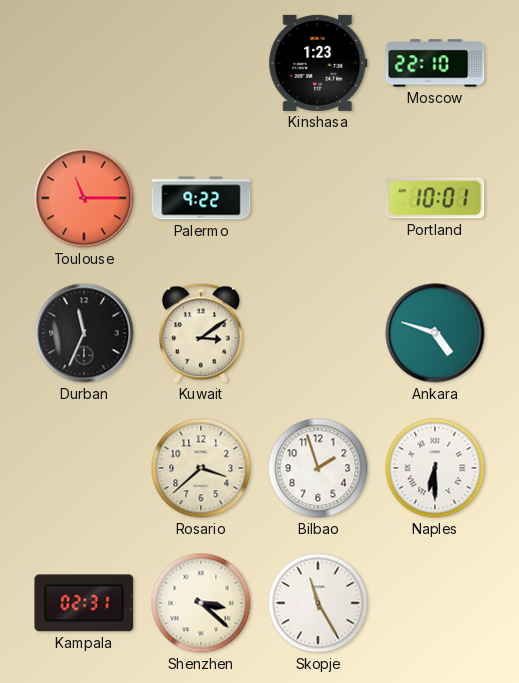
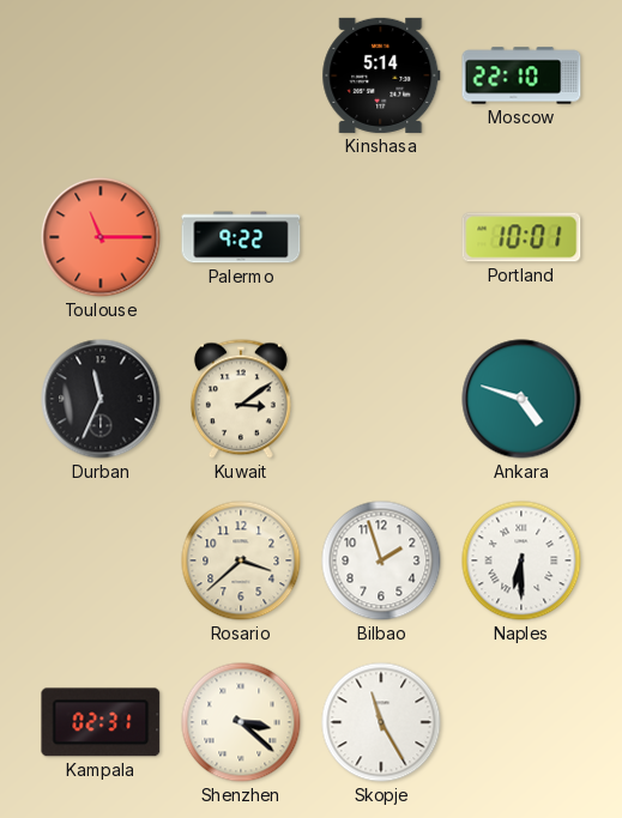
Kinshasa: 1:23 -> 5:14
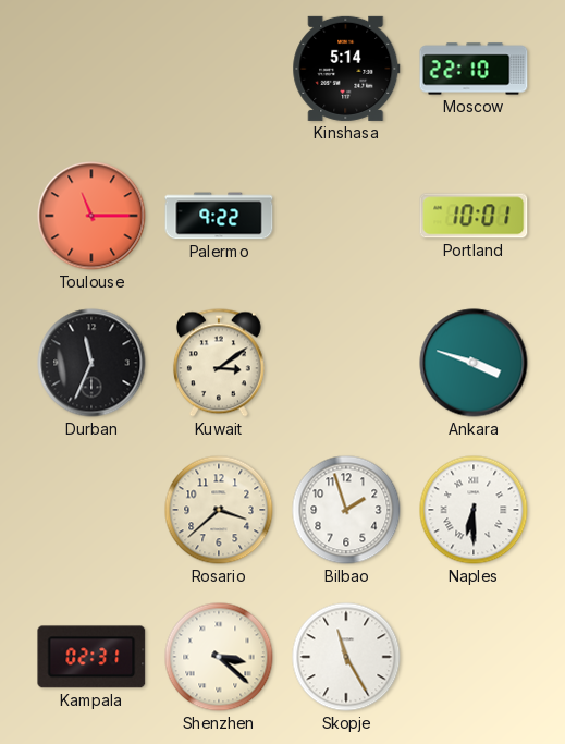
Ankara: 4:48 -> 3:48
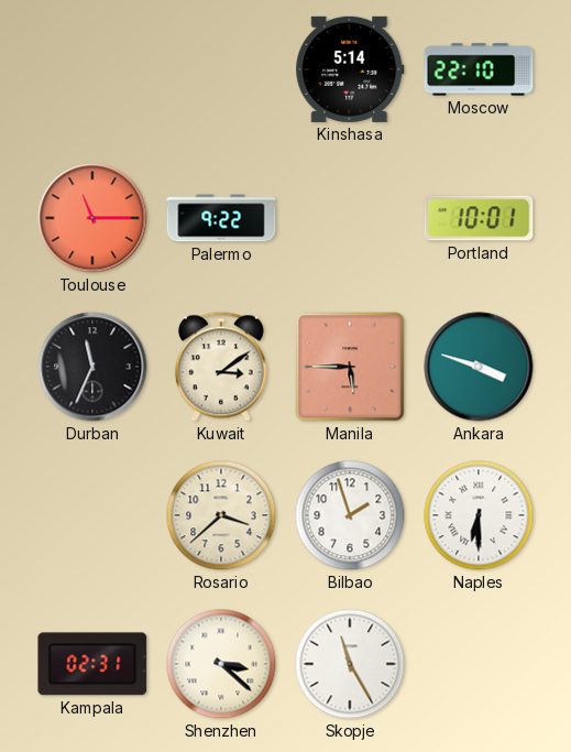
Manila: none -> 5:45
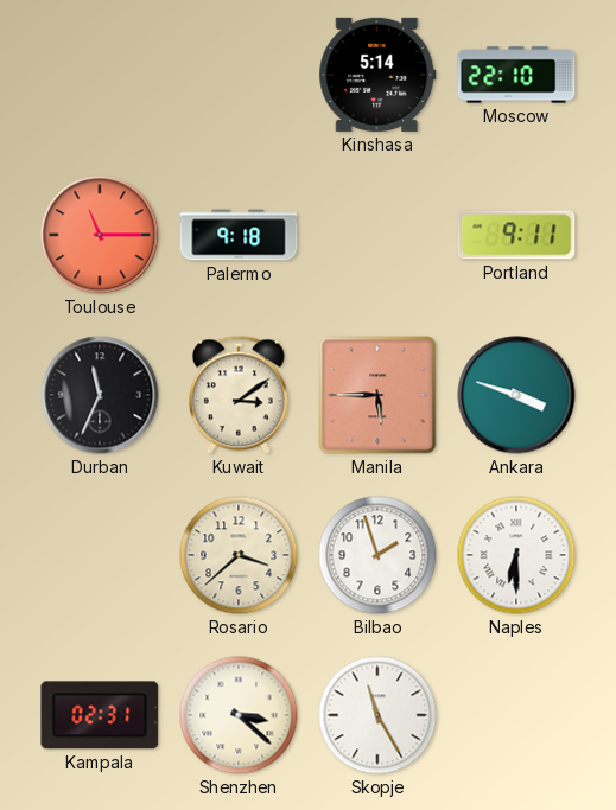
Palermo: 9:22 -> 9:18
Portland: 10:01 -> 9:11
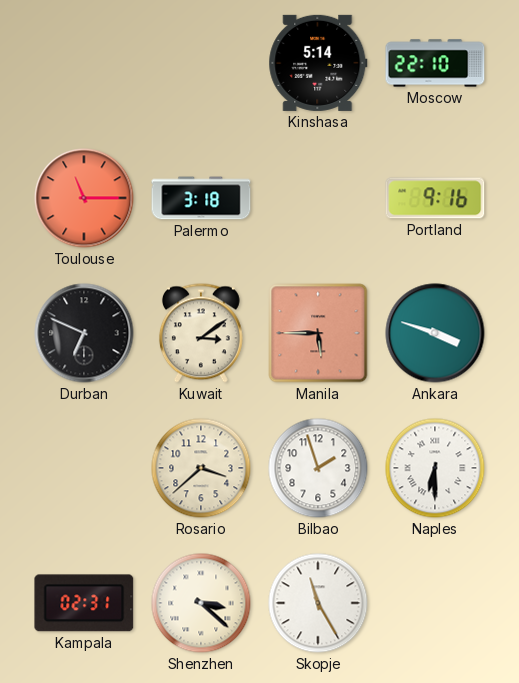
Palermo: 9:18 -> 3:18
Portland: 9:11 -> 9:16
Durban: 11:34 -> 6:49
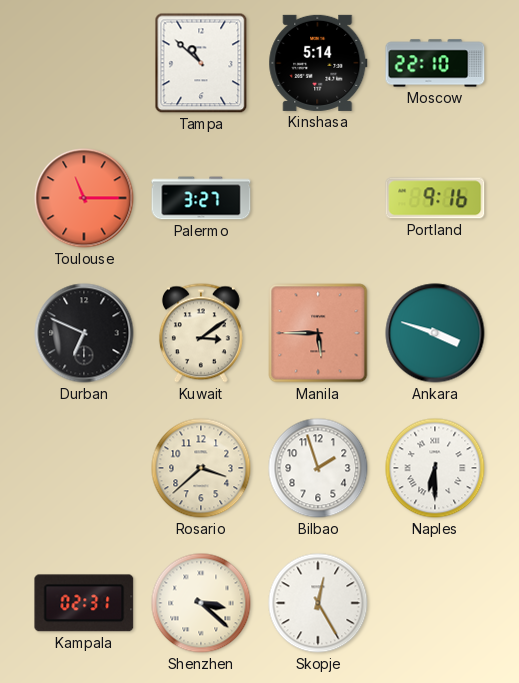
Tampa: none -> 10:52
Palermo: 3:18 -> 3:27
Skopje: 11:25 -> 12:25
